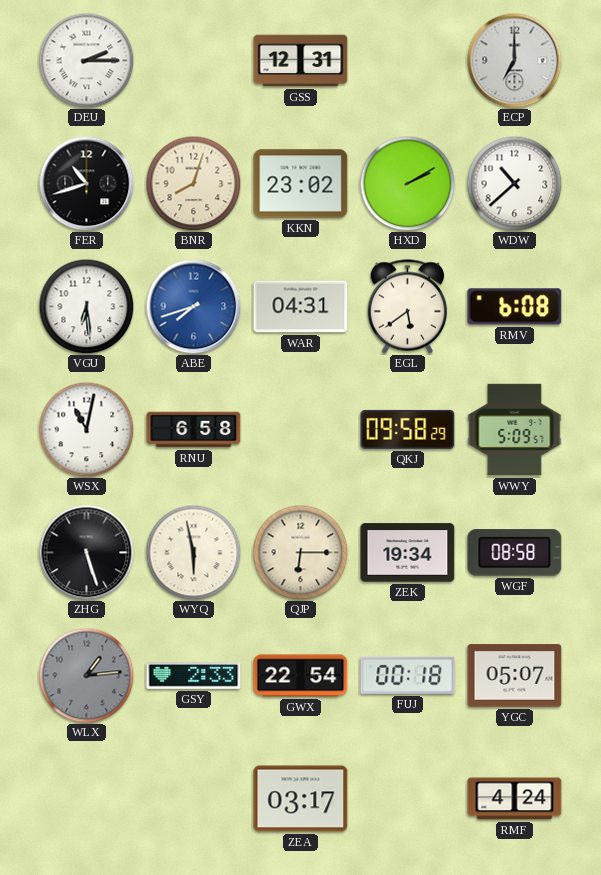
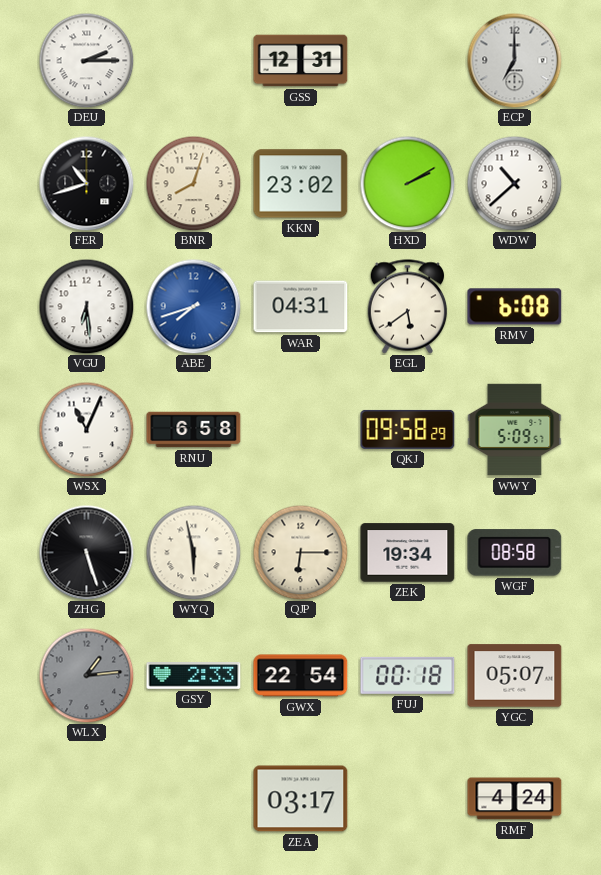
WSX: 11:02 -> 11:04
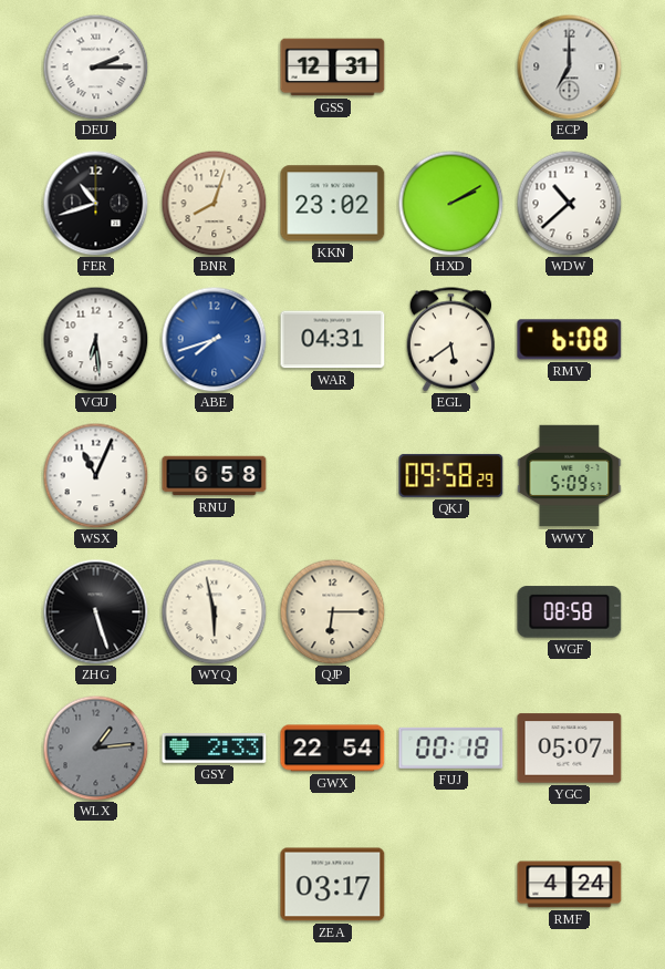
ZEK: 19:34 -> none
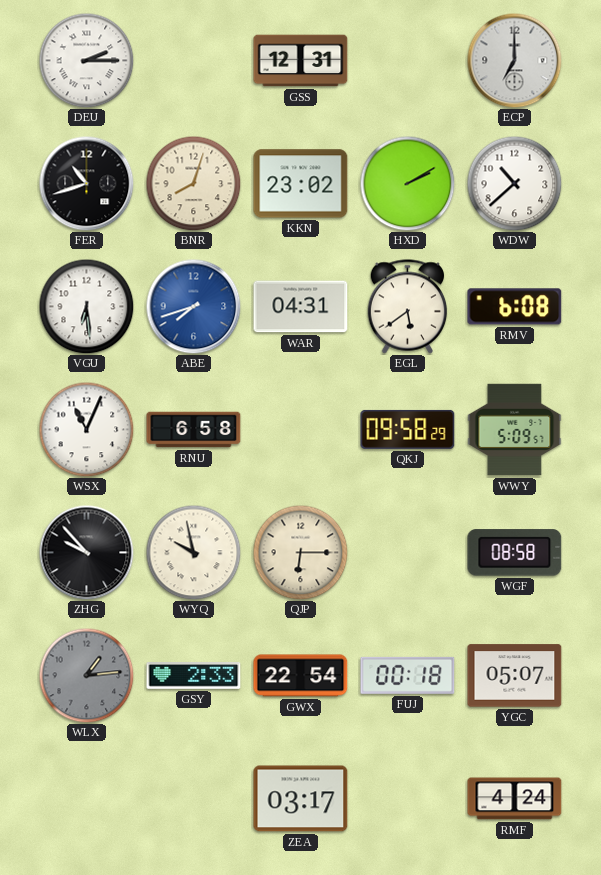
ZHG: 5:27 -> 9:53
WYQ: 5:58 -> 9:58
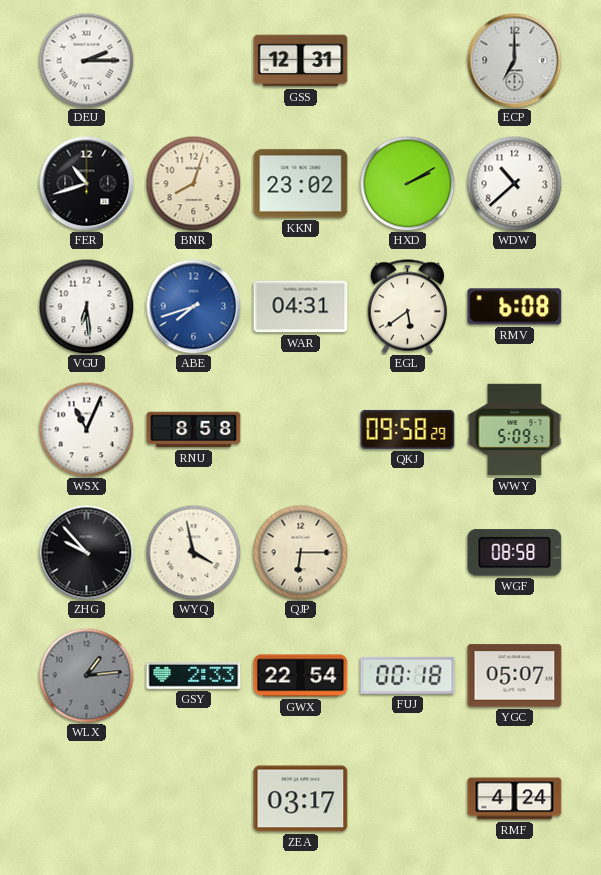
RNU: 6:58 -> 8:58
WYQ: 9:58 -> 3:58
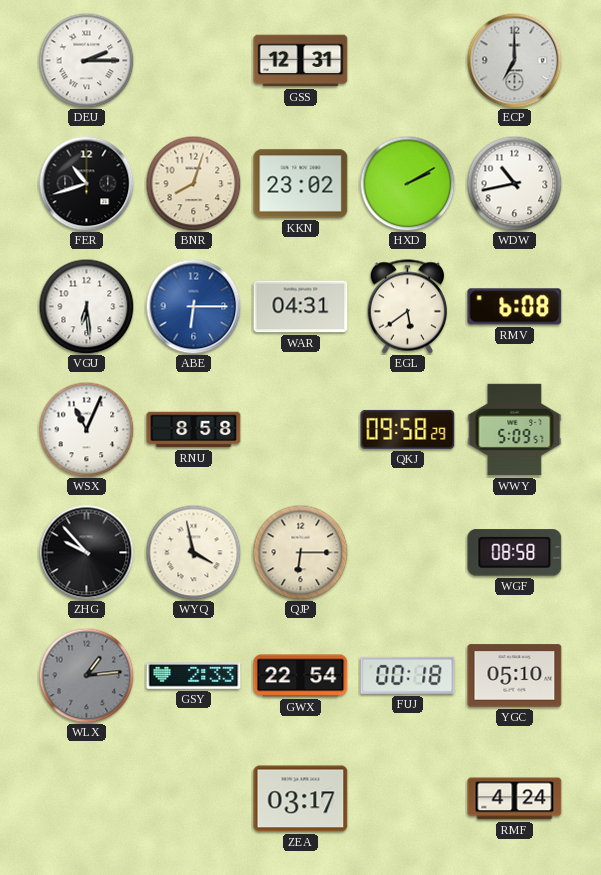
WDW: 10:38 -> 10:43
ABE: 7:42 -> 6:15
YGC: 05:07 -> 05:10
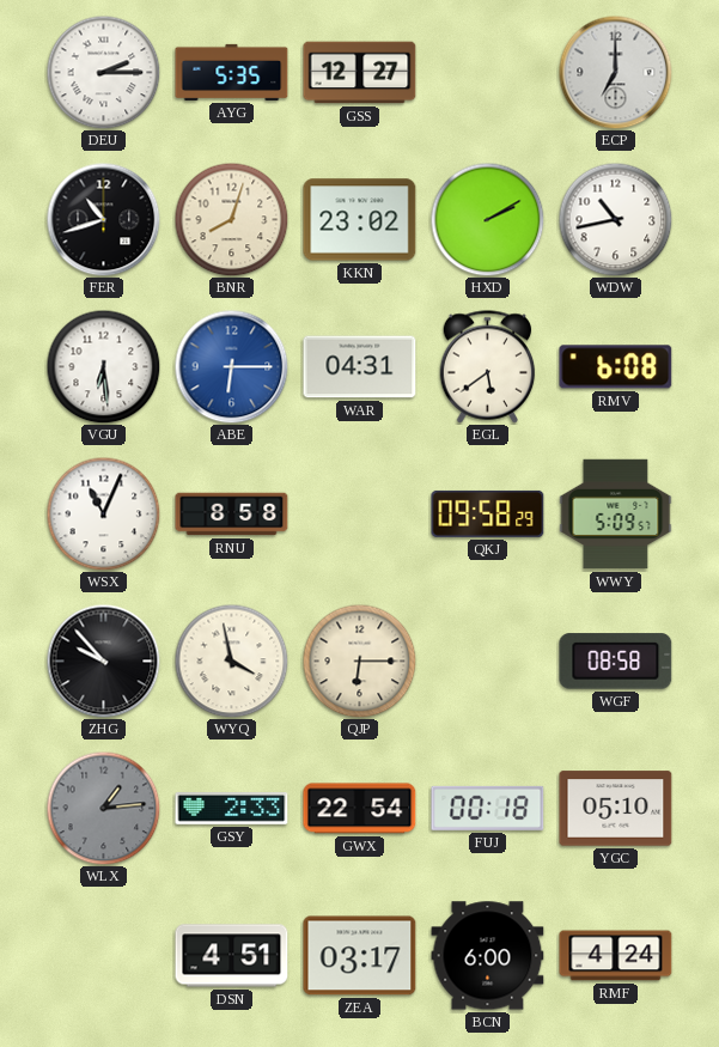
AYG: none -> 5:35
GSS: 12:31 -> 12:27
DSN: none -> 4:51
BCN: none -> 6:00
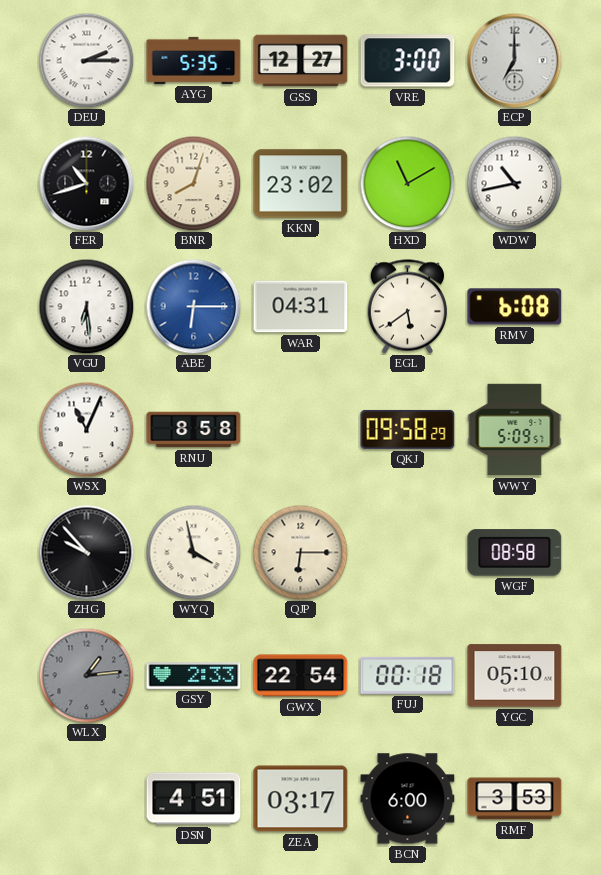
VRE: none -> 3:00
HXD: 2:10 -> 11:10
RMF: 4:24 -> 3:53
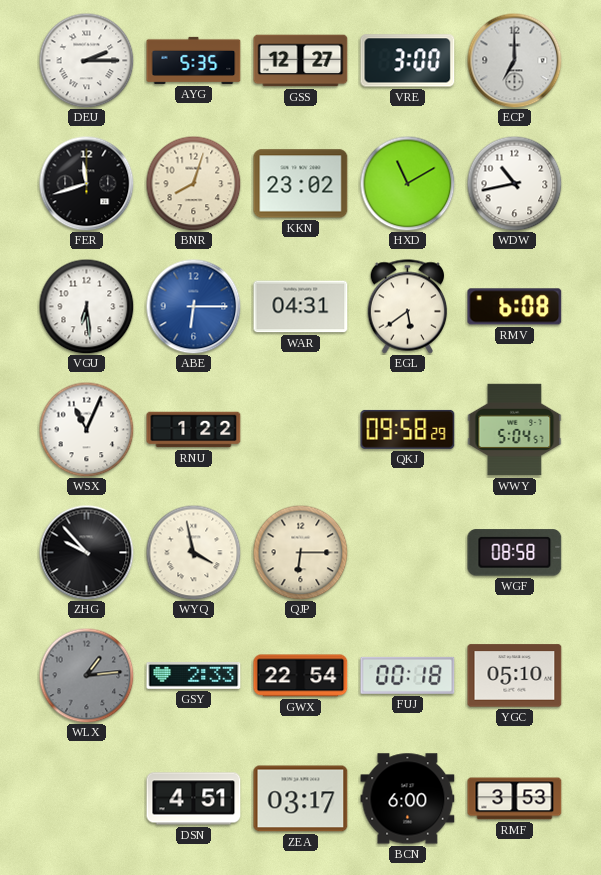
FER: 10:42 -> 11:42
RNU: 8:58 -> 1:22
WWY: 5:09 -> 5:04
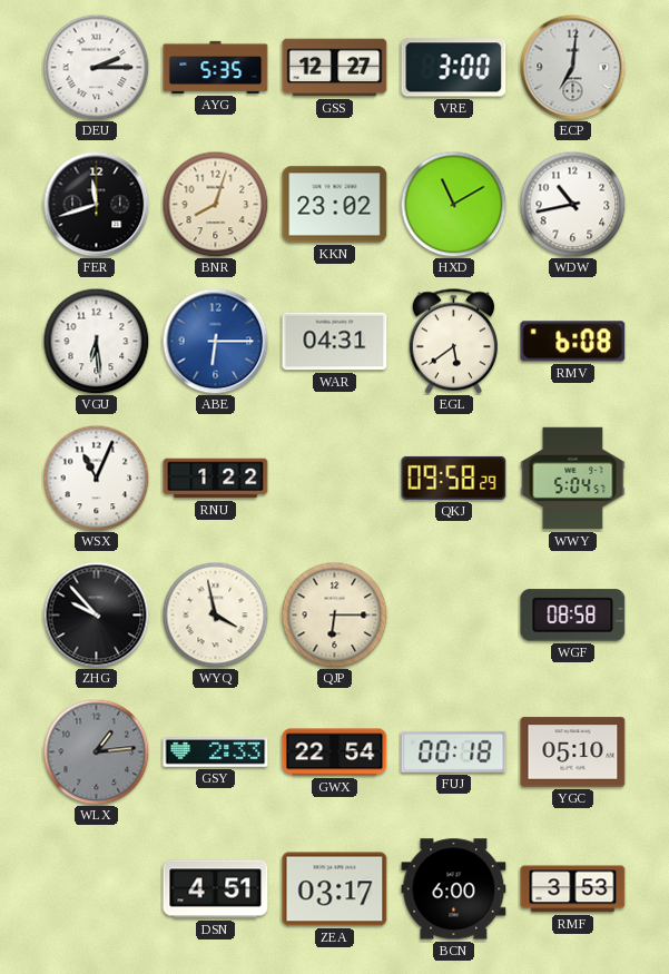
ECP: 7:00 -> 7:01
